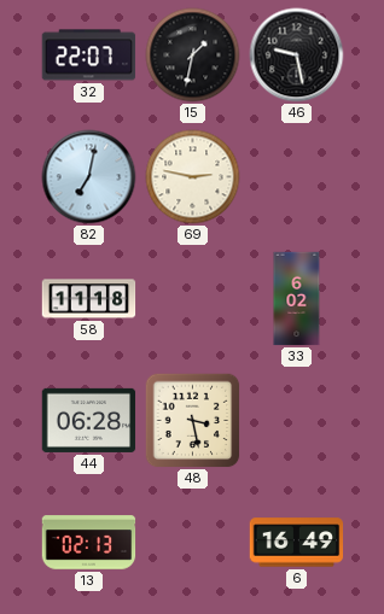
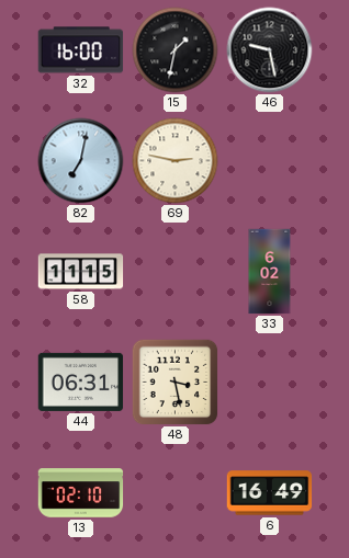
32: 22:07 -> 16:00
58: 11:18 -> 11:15
44: 06:28 -> 06:31
13: 02:13 -> 02:10
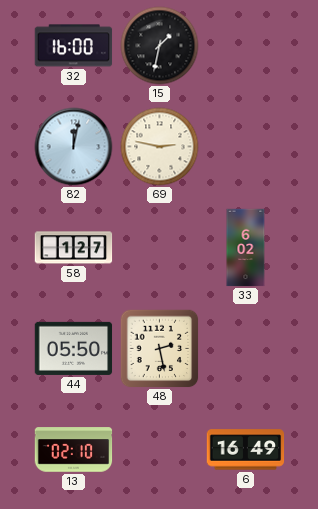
46: 9:28 -> none
82: 7:02 -> 12:02
58: 11:15 -> 1:27
44: 06:31 -> 05:50
48: 3:28 -> 2:28
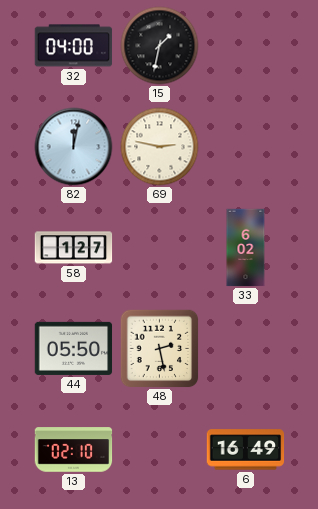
32: 16:00 -> 04:00
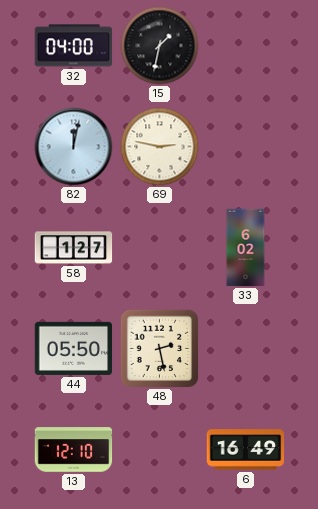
13: 02:10 -> 12:10
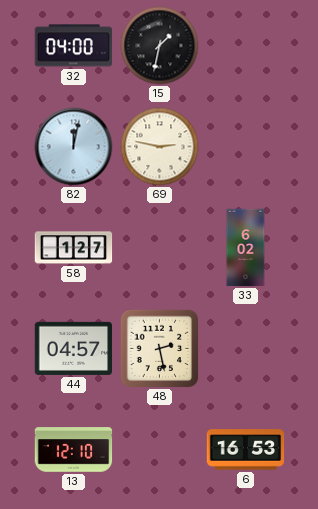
44: 05:50 -> 04:57
6: 16:49 -> 16:53
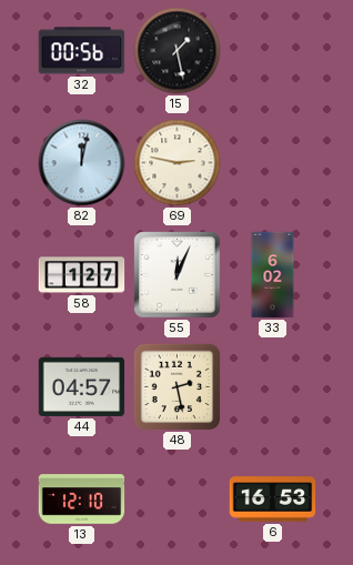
32: 04:00 -> 00:56
15: 1:32 -> 1:28
55: none -> 12:04
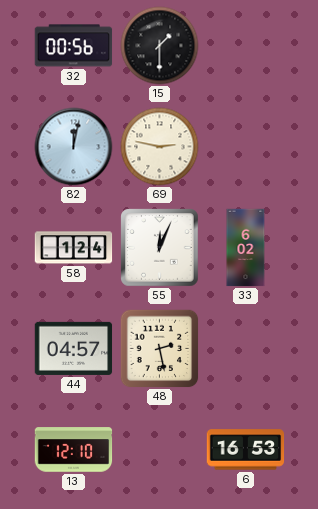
15: 1:28 -> 1:30
58: 1:27 -> 1:24
